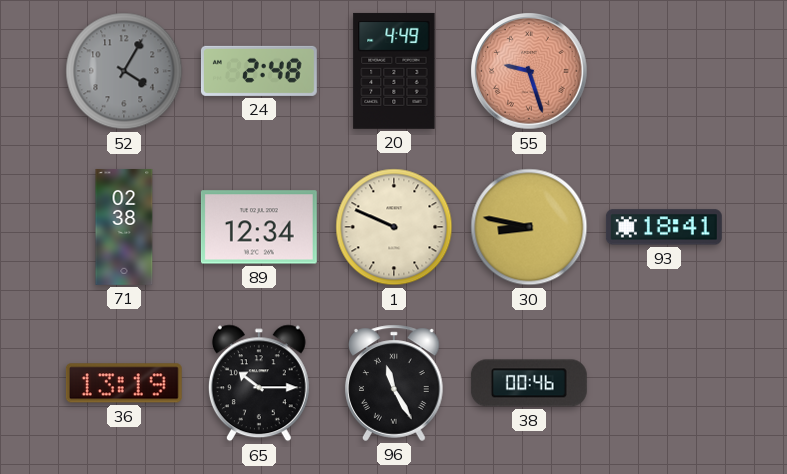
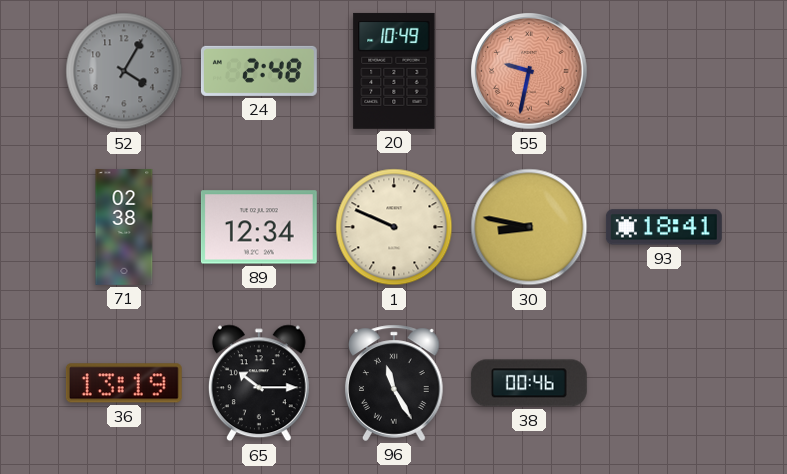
20: 4:49 -> 10:49
55: 9:27 -> 9:32
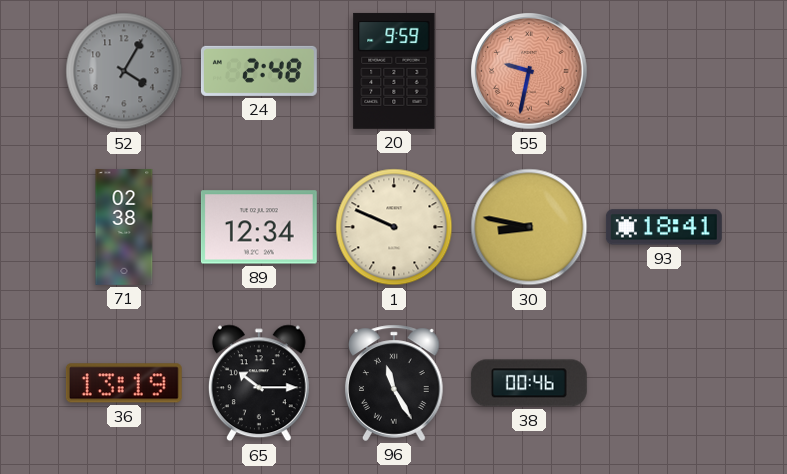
20: 10:49 -> 9:59
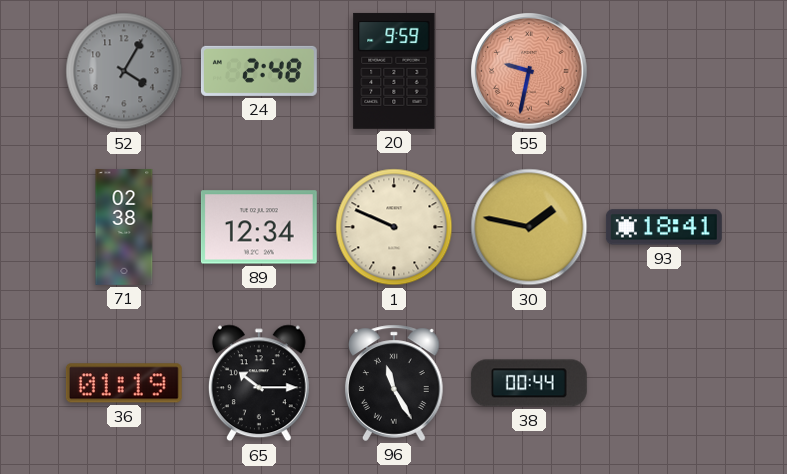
30: 8:47 -> 1:47
36: 13:19 -> 01:19
38: 00:46 -> 00:44
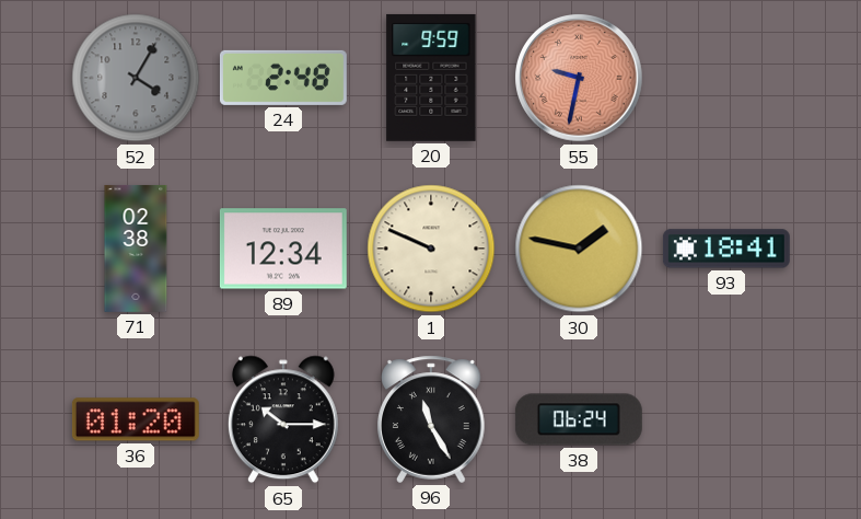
36: 01:19 -> 01:20
38: 00:44 -> 06:24
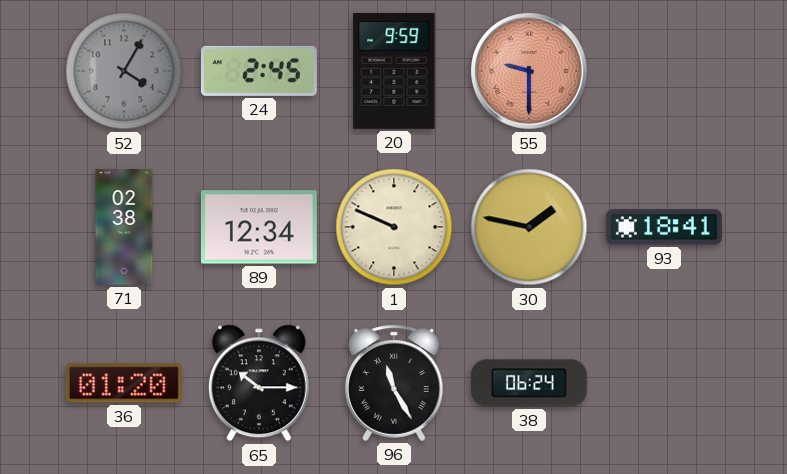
24: 2:48 -> 2:45
55: 9:32 -> 9:30
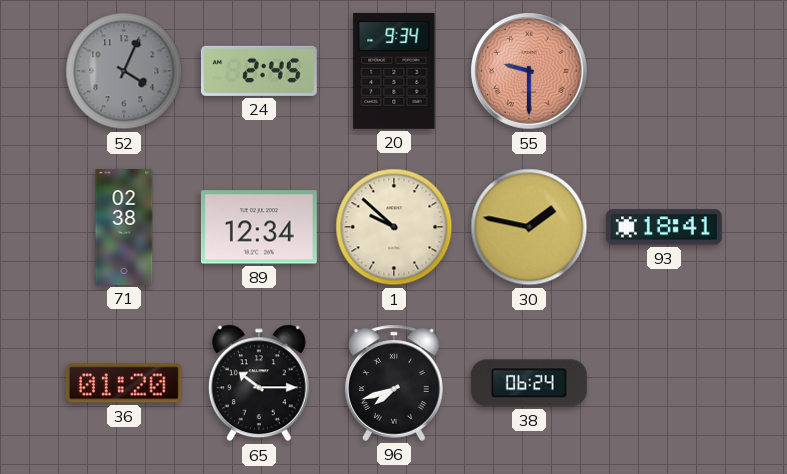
52: 4:05 -> 4:04
20: 9:59 -> 9:34
1: 9:49 -> 9:52
96: 11:25 -> 7:42
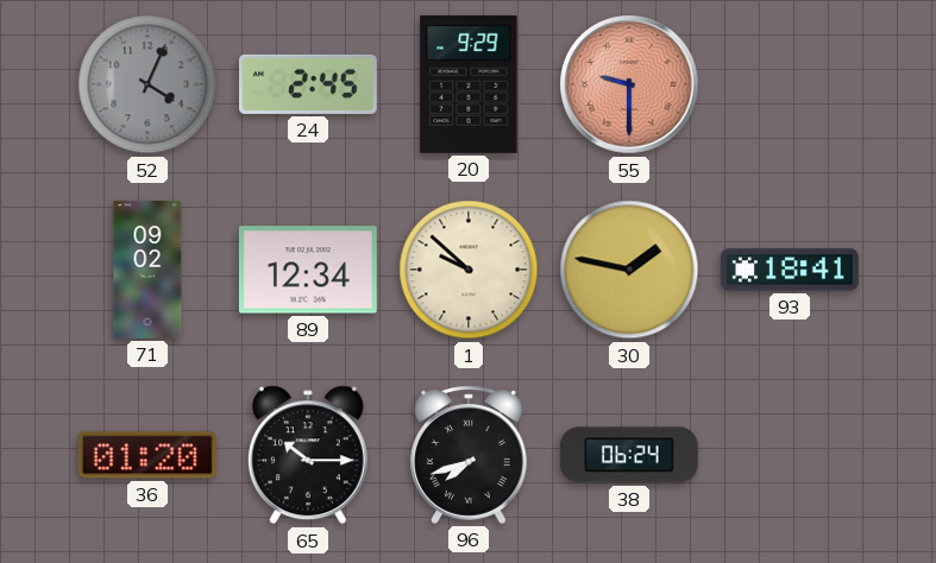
20: 9:34 -> 9:29
71: 02:38 -> 09:02
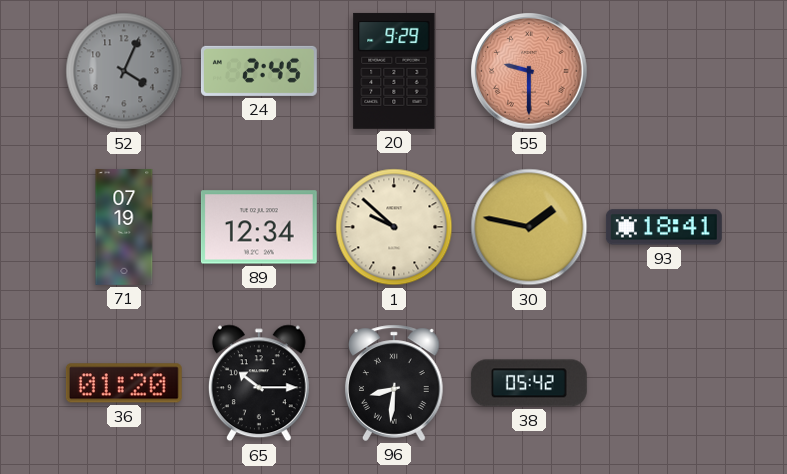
71: 09:02 -> 07:19
96: 7:42 -> 8:31
38: 06:24 -> 05:42
